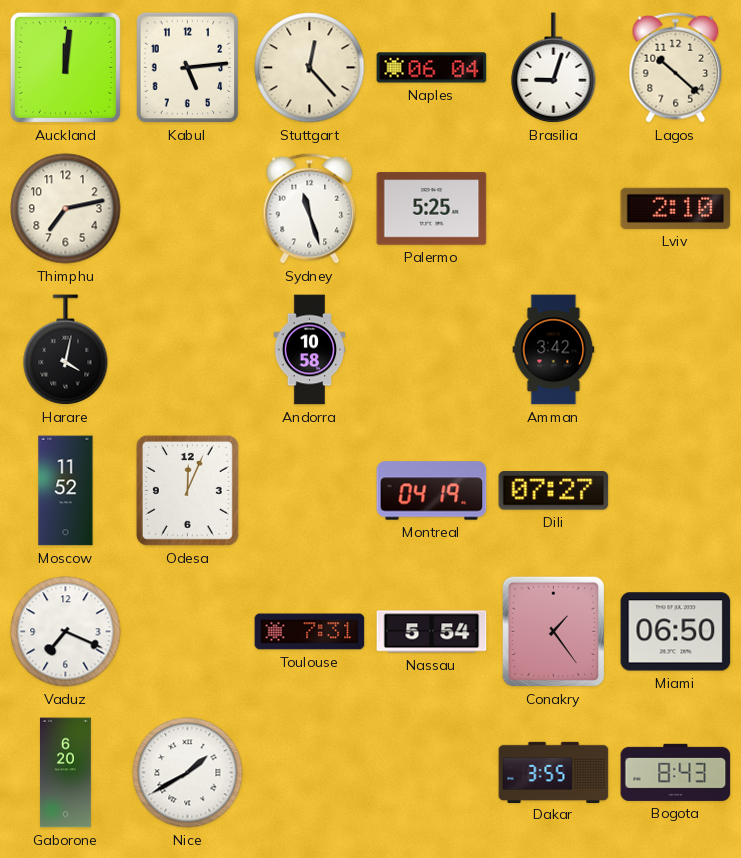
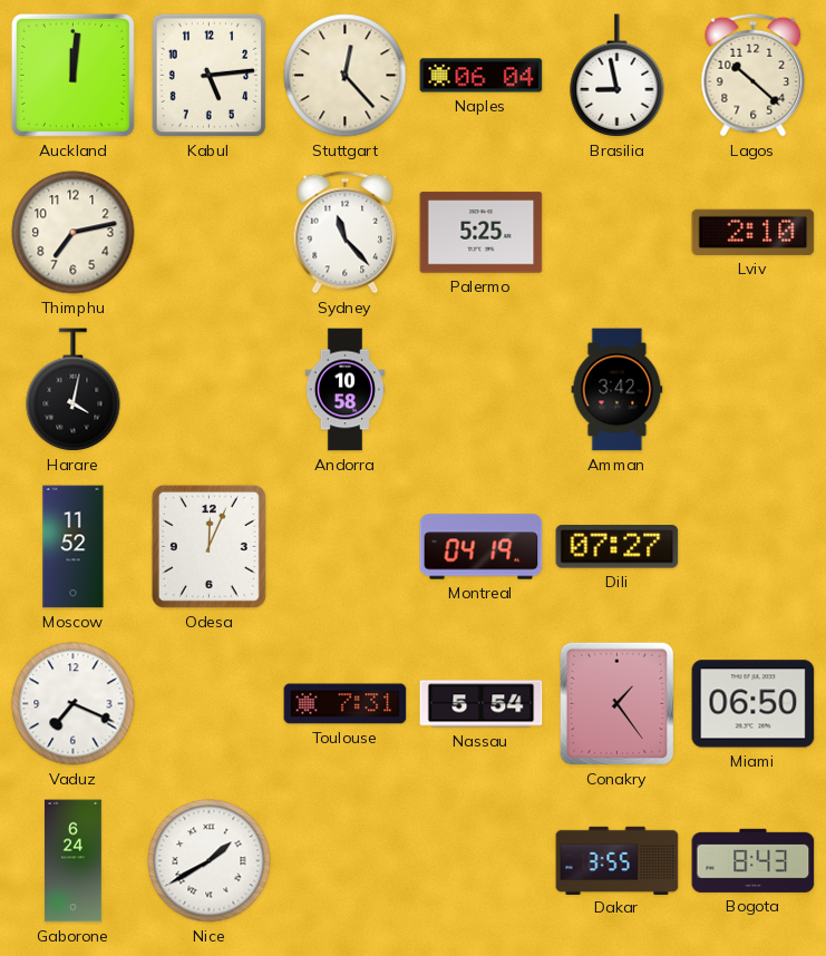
Brasilia: 9:03 -> 8:58
Sydney: 11:27 -> 11:23
Gaborone: 6:20 -> 6:24
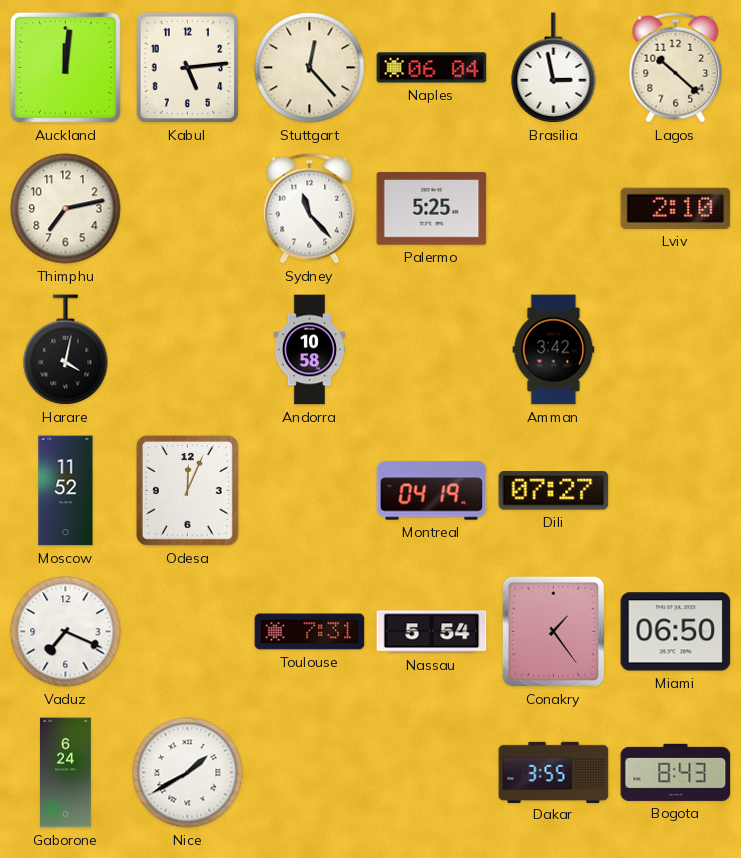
Brasilia: 8:58 -> 2:58
